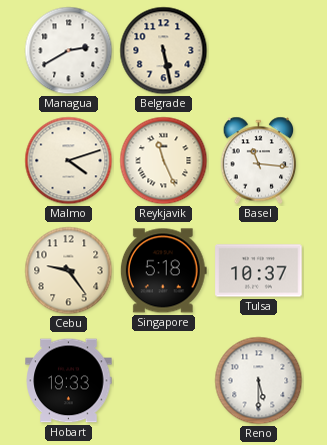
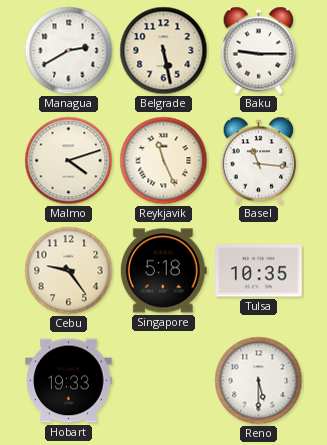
Baku: none -> 9:15
Tulsa: 10:37 -> 10:35
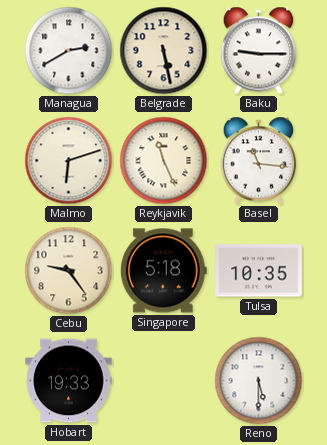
Malmo: 4:12 -> 6:12
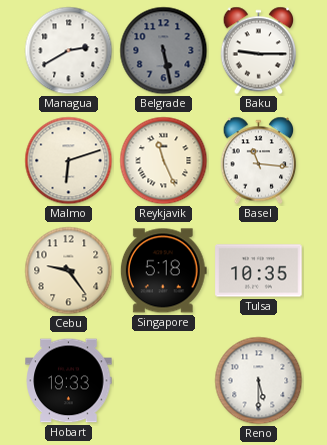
Belgrade dial: cream -> grey
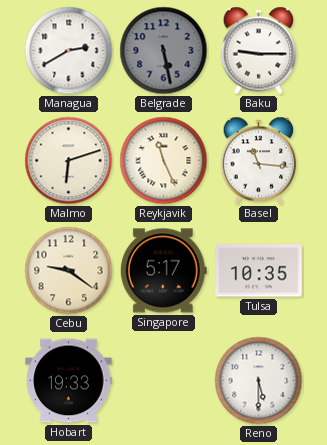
Cebu: 9:24 -> 9:21
Singapore: 5:18 -> 5:17
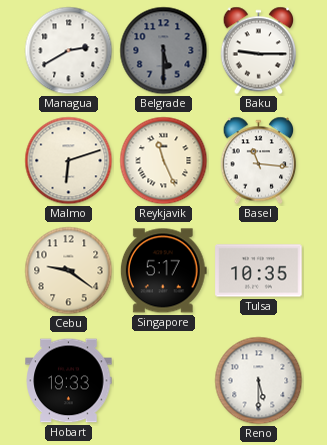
Belgrade: 5:28 -> 5:30
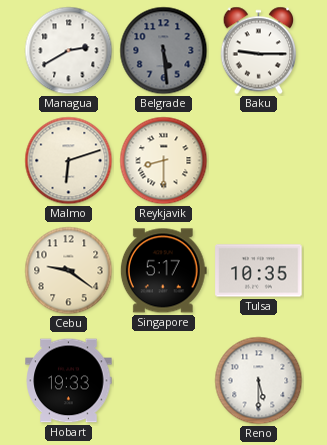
Belgrade: 5:30 -> 5:29
Reykjavik: 11:26 -> 8:30
Basel: 11:16 -> none
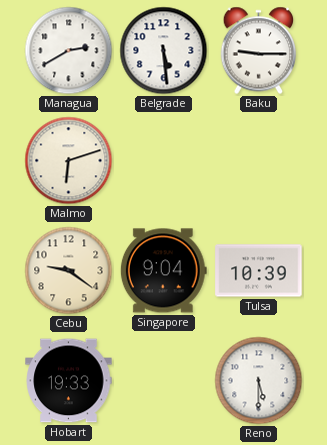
Belgrade dial: grey -> white
Reykjavik: 8:30 -> none
Singapore: 5:17 -> 9:04
Tulsa: 10:35 -> 10:39
